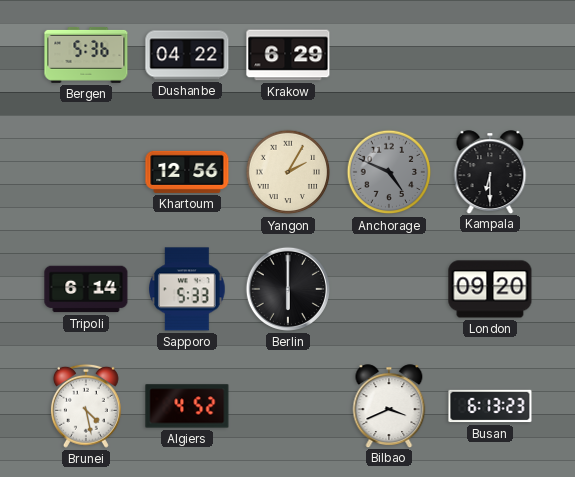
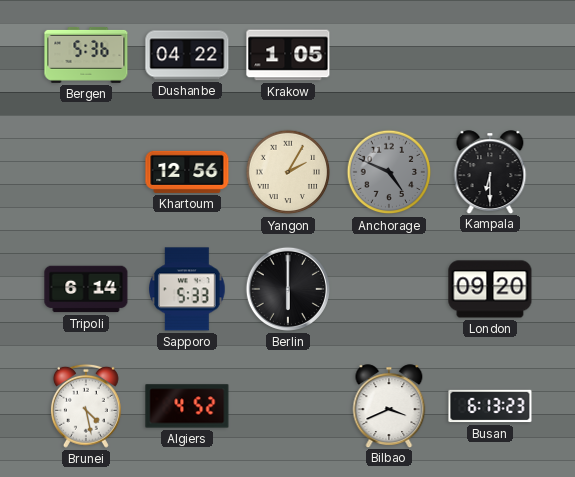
Krakow: 6:29 -> 1:05
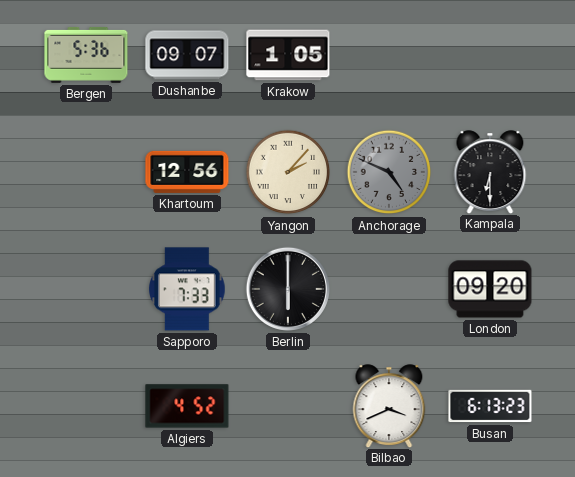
Dushanbe: 04:22 -> 09:07
Yangon: 2:05 -> 2:07
Tripoli: 6:14 -> none
Sapporo: 5:33 -> 7:33
Brunei: 4:28 -> none
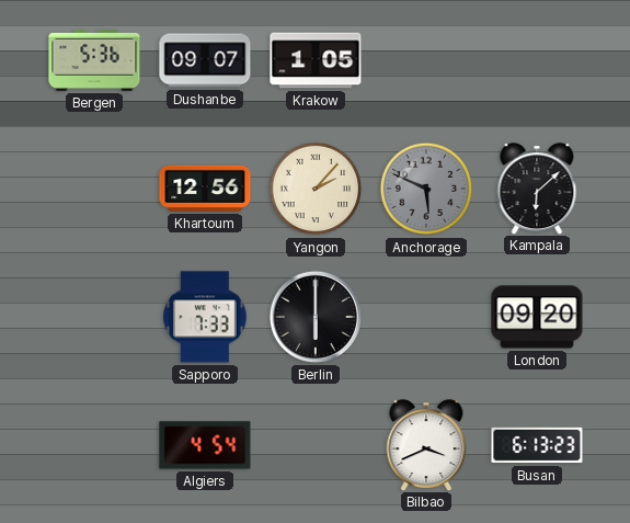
Anchorage: 4:49 -> 5:49
Kampala: 6:30 -> 6:08
Algiers: 4:52 -> 4:54
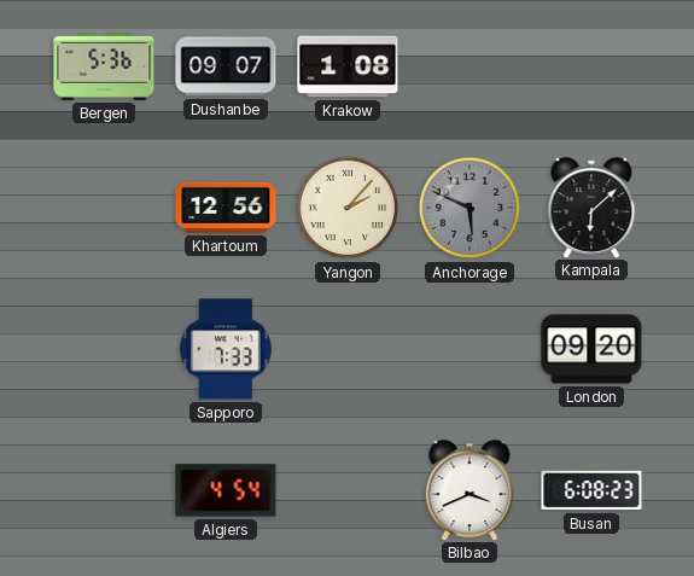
Krakow: 1:05 -> 1:08
Berlin: 6:00 -> none
Busan: 6:13 -> 6:08
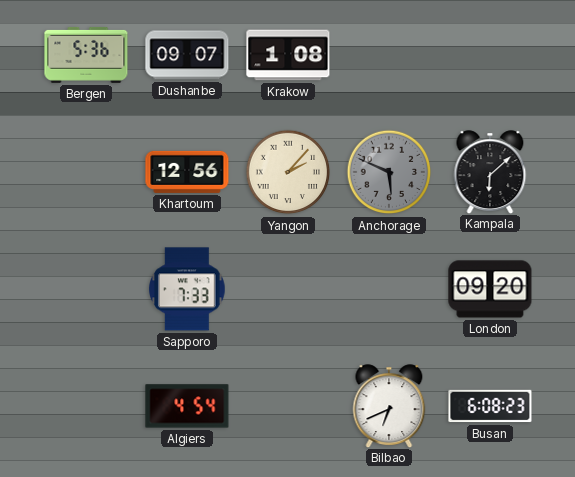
Bilbao: 3:41 -> 6:41
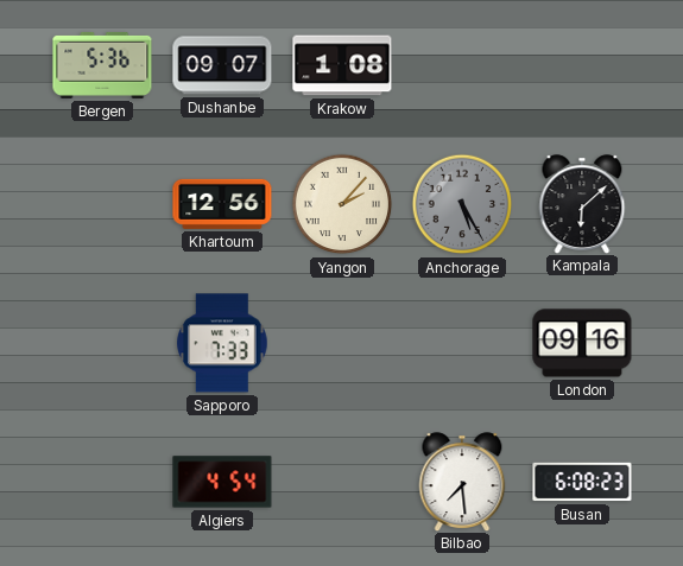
Anchorage: 5:49 -> 5:25
London: 09:20 -> 09:16
Bilbao: 6:41 -> 7:29
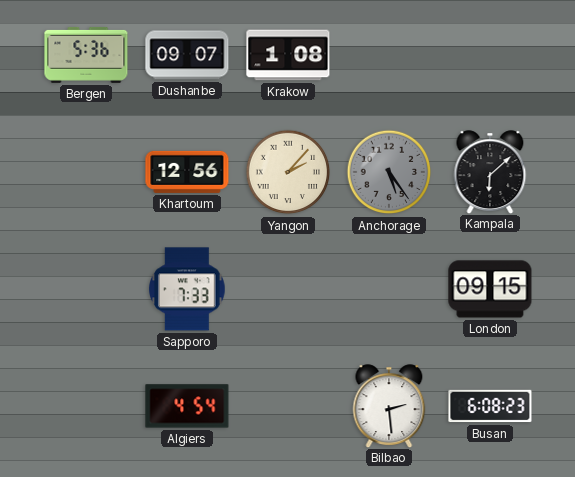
Anchorage: 5:25 -> 5:24
London: 09:16 -> 09:15
Bilbao: 7:29 -> 2:29
